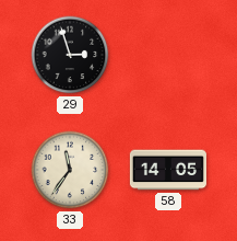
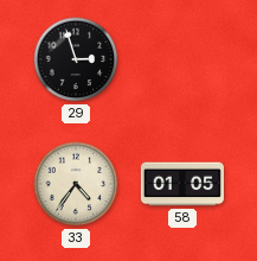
33: 11:36 -> 4:36
58: 14:05 -> 01:05
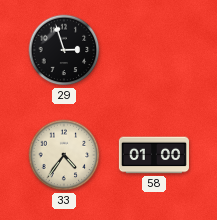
58: 01:05 -> 01:00
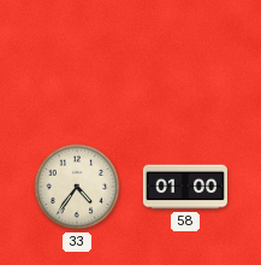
29: 2:57 -> none
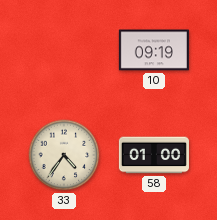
10: none -> 09:19
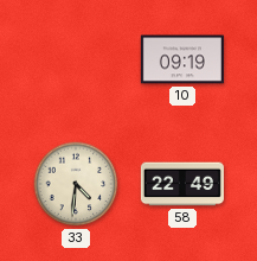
33: 4:36 -> 4:31
58: 01:00 -> 22:49
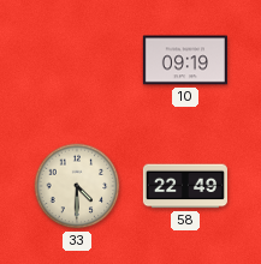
33: 4:31 -> 4:30
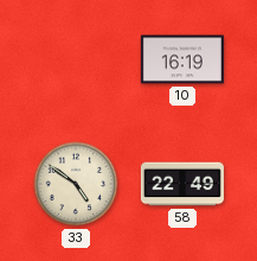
10: 09:19 -> 16:19
33: 4:30 -> 4:51
